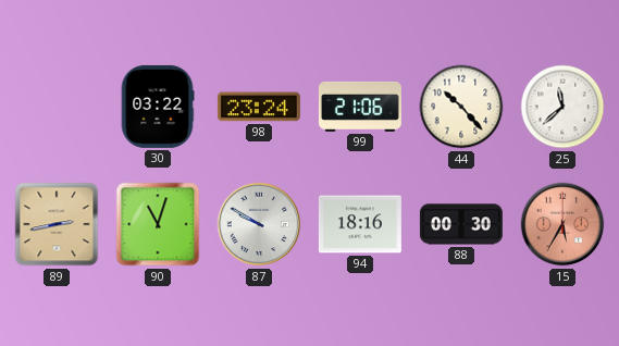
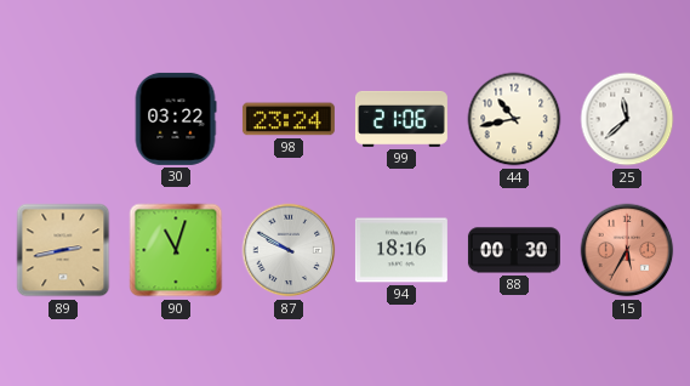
44: 10:23 -> 10:43
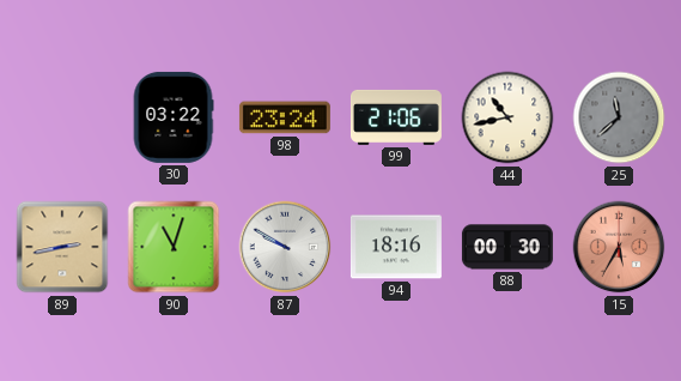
25 dial: white -> grey
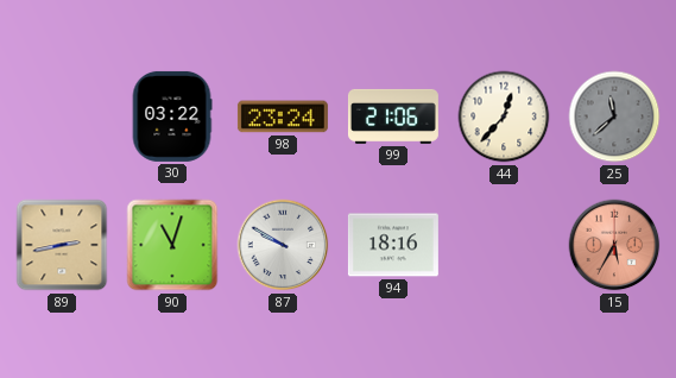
44: 10:43 -> 12:37
88: 00:30 -> none
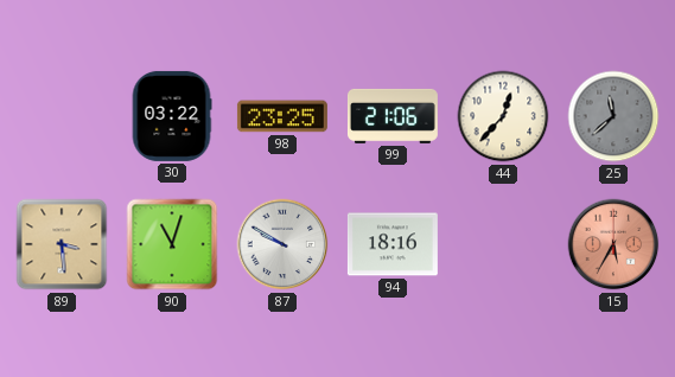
98: 23:24 -> 23:25
89: 2:43 -> 3:29
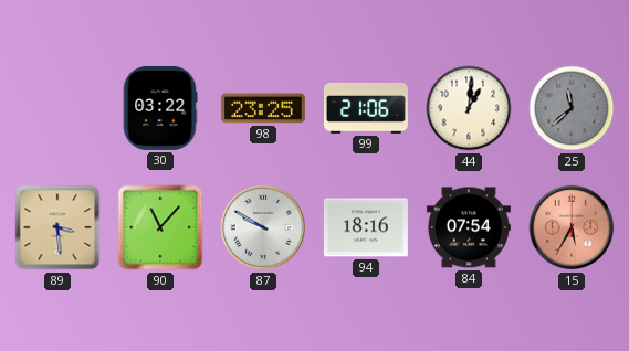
44: 12:37 -> 1:01
90: 11:03 -> 11:07
84: none -> 07:54
